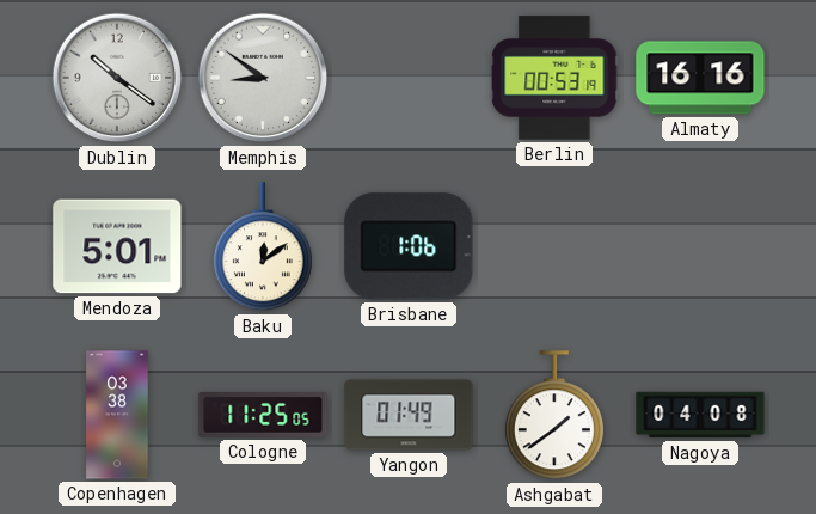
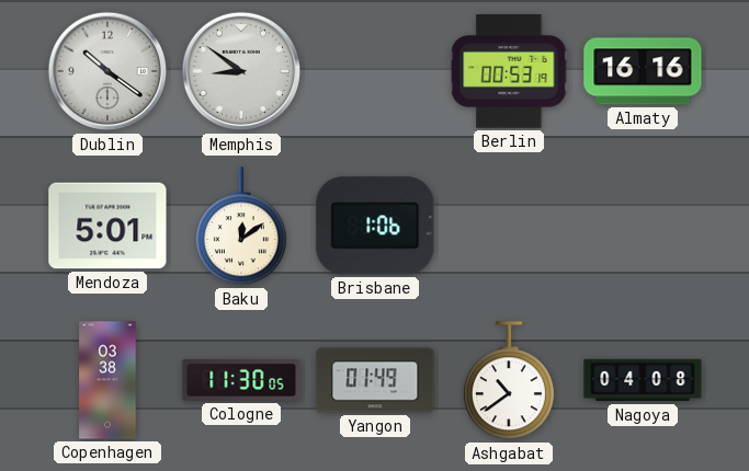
Cologne: 11:25 -> 11:30
Ashgabat: 1:39 -> 10:39
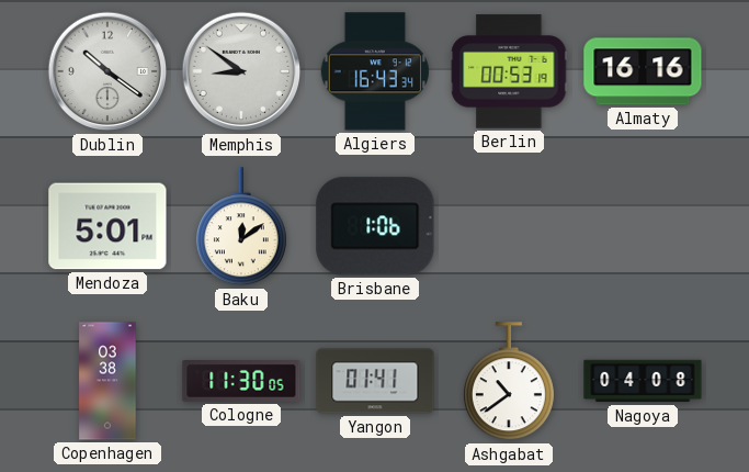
Algiers: none -> 16:43
Yangon: 01:49 -> 01:41
